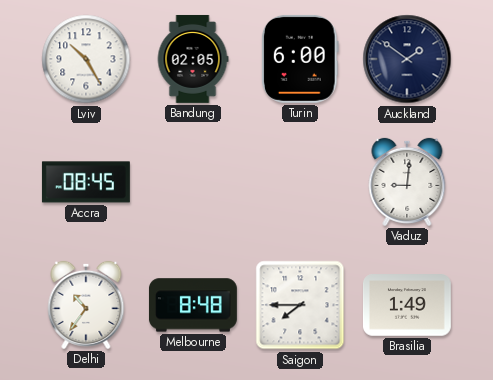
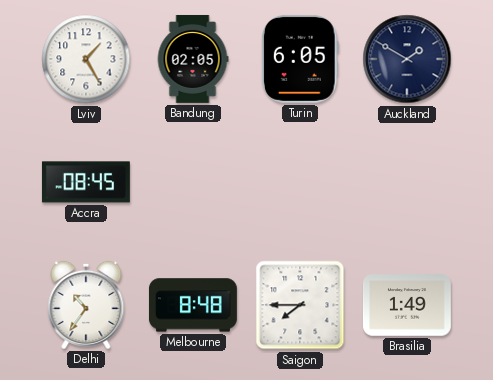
Lviv: 10:25 -> 1:25
Turin: 6:00 -> 6:05
Auckland: 1:51 -> 1:50
Vaduz: 9:01 -> none
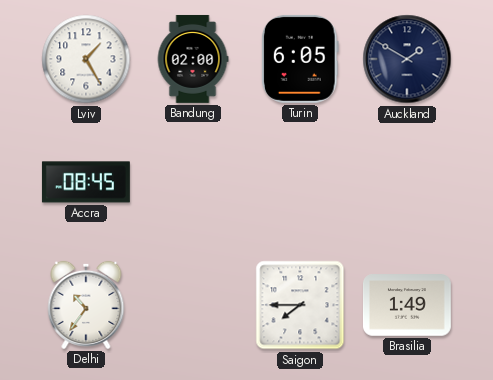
Bandung: 02:05 -> 02:00
Melbourne: 8:48 -> none
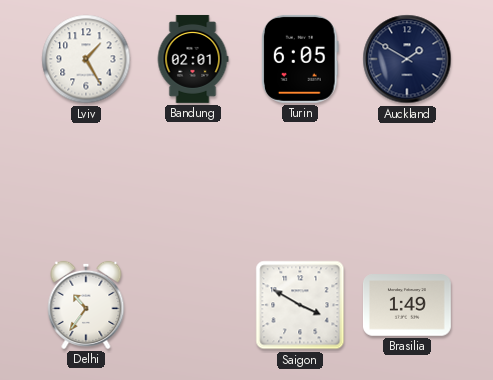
Bandung: 02:00 -> 02:01
Accra: 08:45 -> none
Saigon: 7:45 -> 3:50
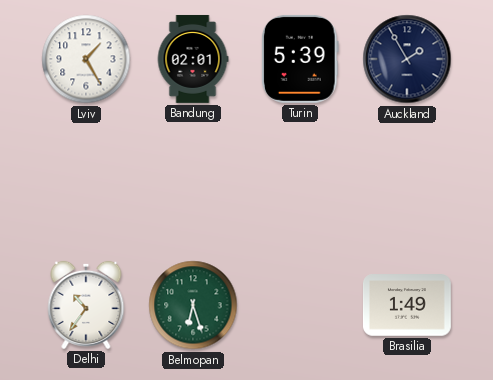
Turin: 6:05 -> 5:39
Auckland: 1:50 -> 1:55
Belmopan: none -> 6:27
Saigon: 3:50 -> none
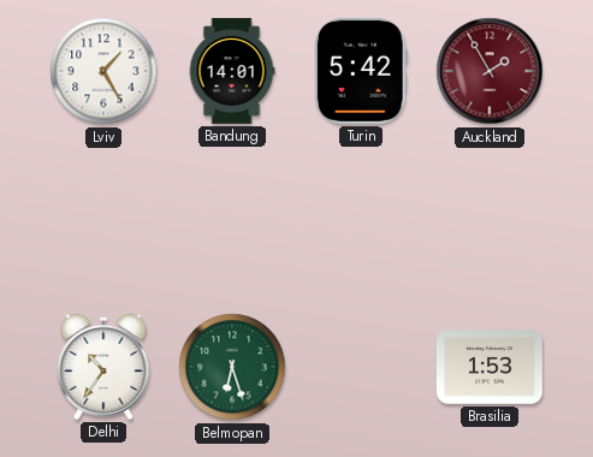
Bandung: 02:01 -> 14:01
Turin: 5:39 -> 5:42
Auckland dial: navy -> burgundy
Brasilia: 1:49 -> 1:53
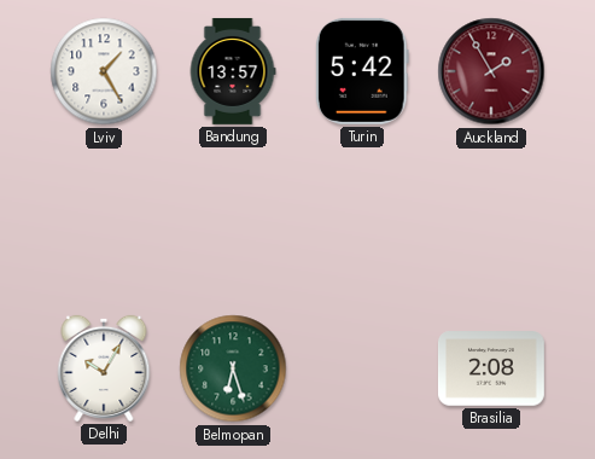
Bandung: 14:01 -> 13:57
Delhi: 10:36 -> 10:05
Brasilia: 1:53 -> 2:08
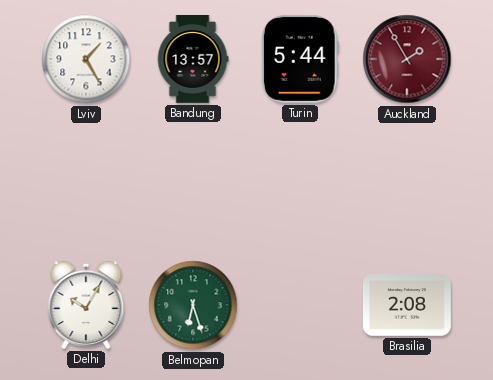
Turin: 5:42 -> 5:44
